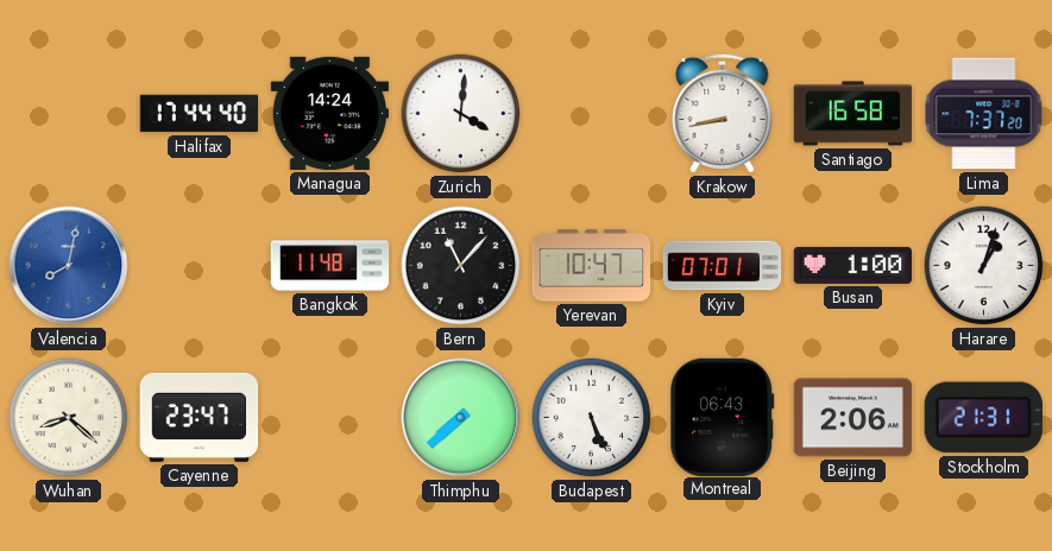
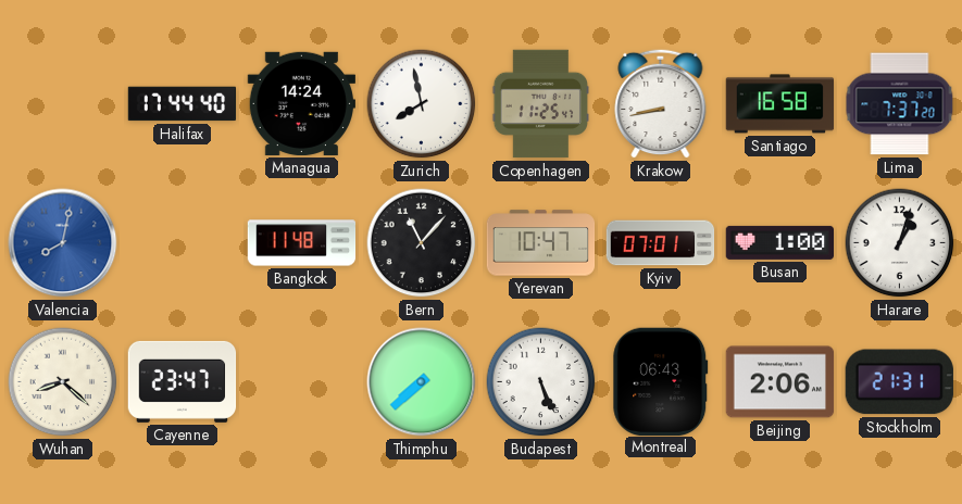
Zurich: 4:01 -> 7:58
Copenhagen: none -> 11:25
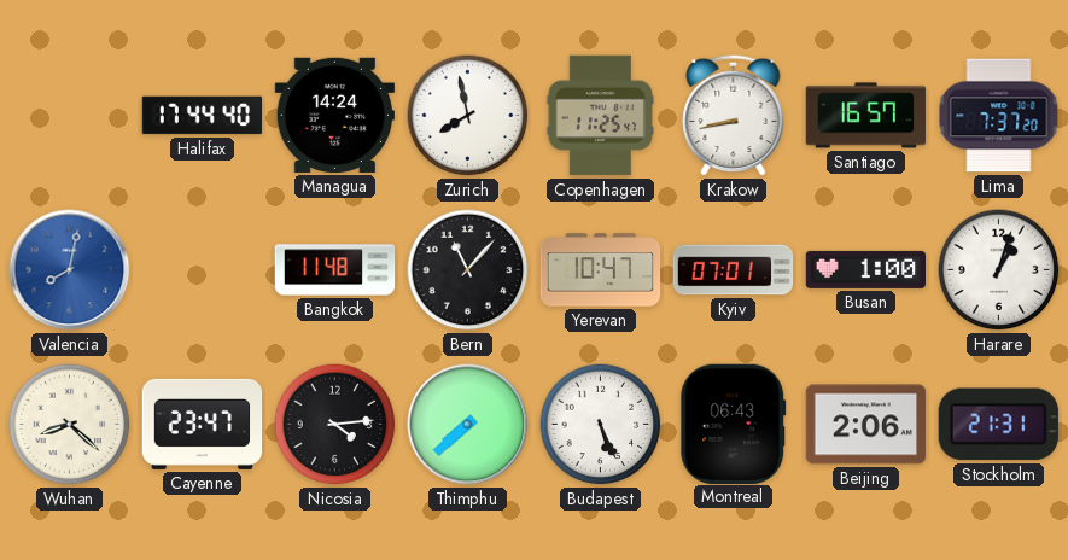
Santiago: 16:58 -> 16:57
Nicosia: none -> 4:14
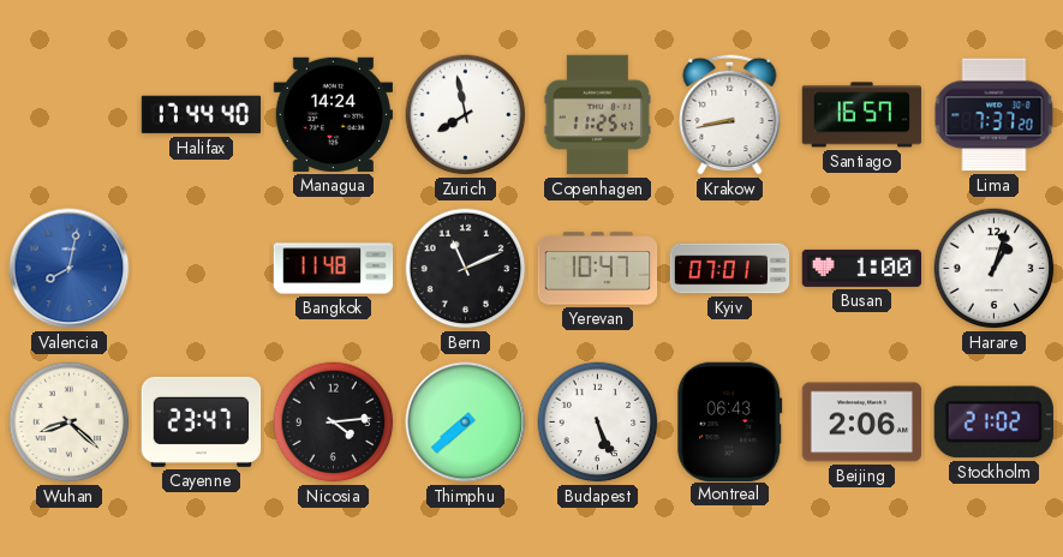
Bern: 11:07 -> 11:11
Stockholm: 21:31 -> 21:02
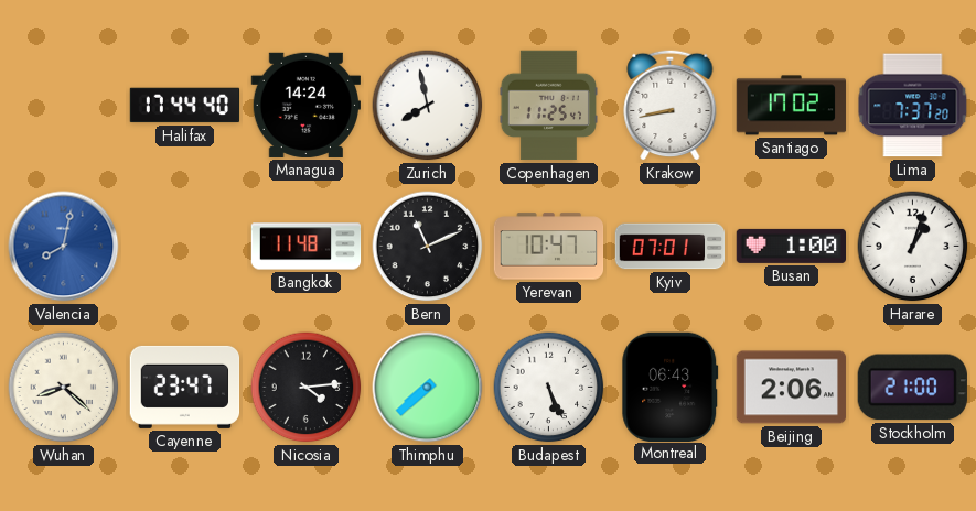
Santiago: 16:57 -> 17:02
Stockholm: 21:02 -> 21:00
